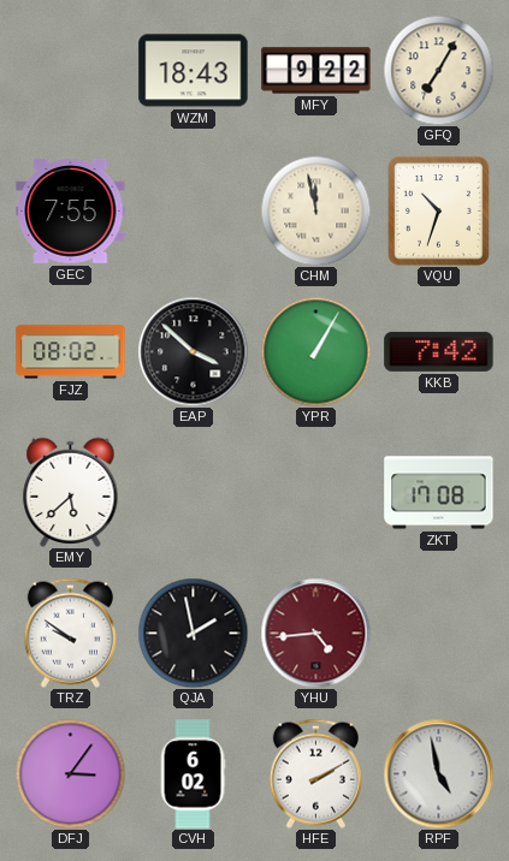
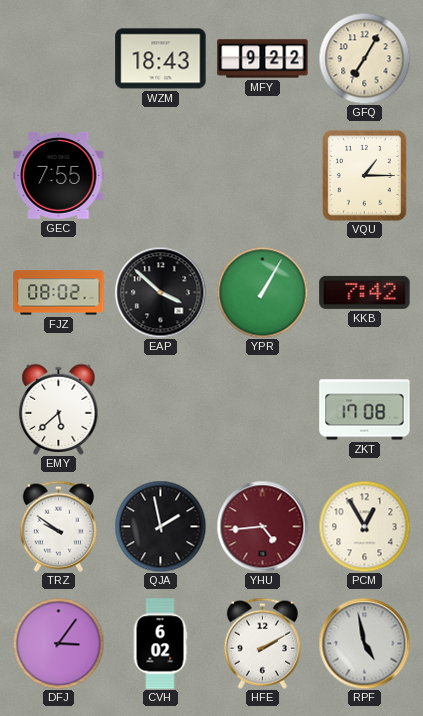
CHM: 11:58 -> none
VQU: 10:33 -> 1:15
PCM: none -> 12:55
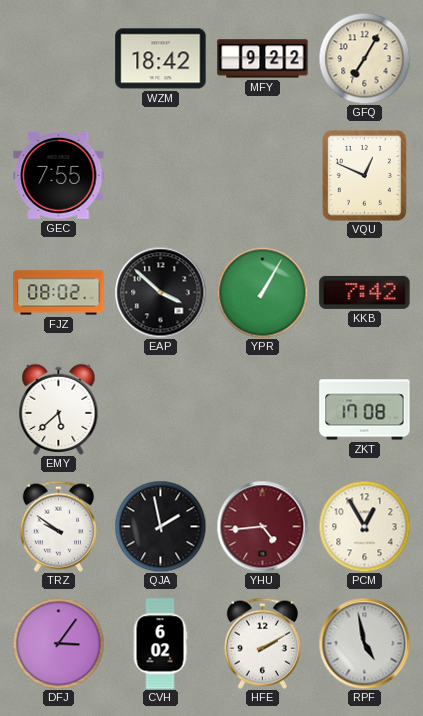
WZM: 18:43 -> 18:42
VQU: 1:15 -> 12:49
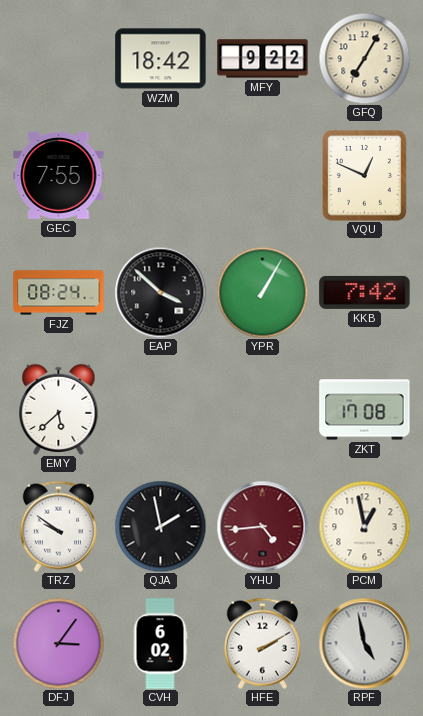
FJZ: 08:02 -> 08:24
PCM: 12:55 -> 12:58
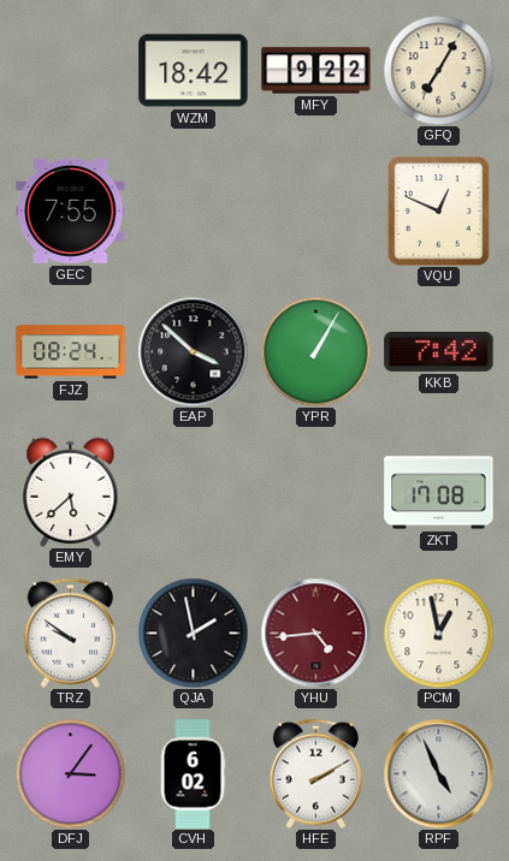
RPF: 4:58 -> 4:56
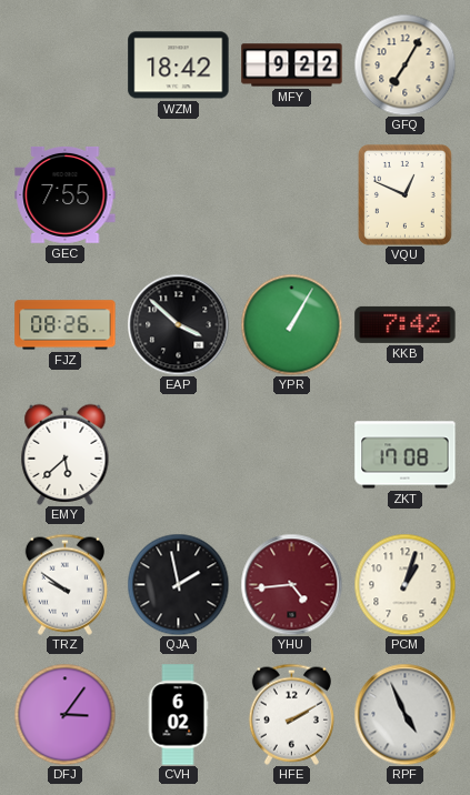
FJZ: 08:24 -> 08:26
PCM: 12:58 -> 1:03
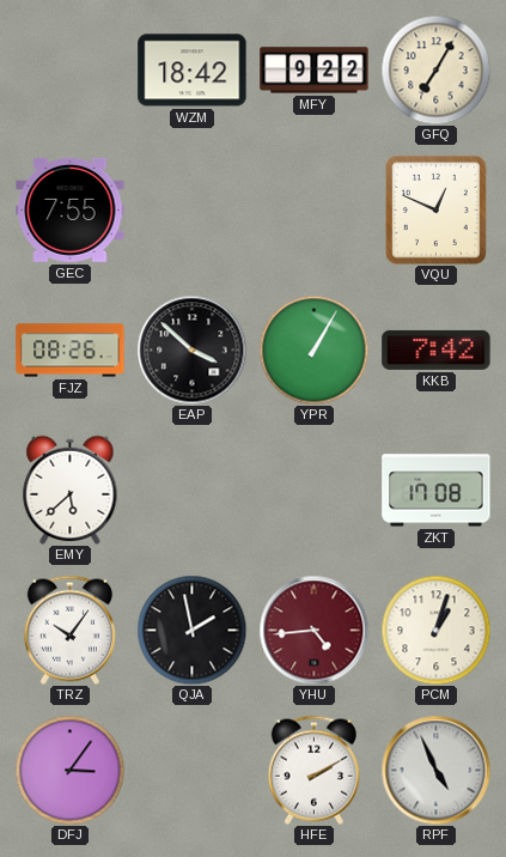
TRZ: 9:51 -> 10:06
CVH: 6:02 -> none
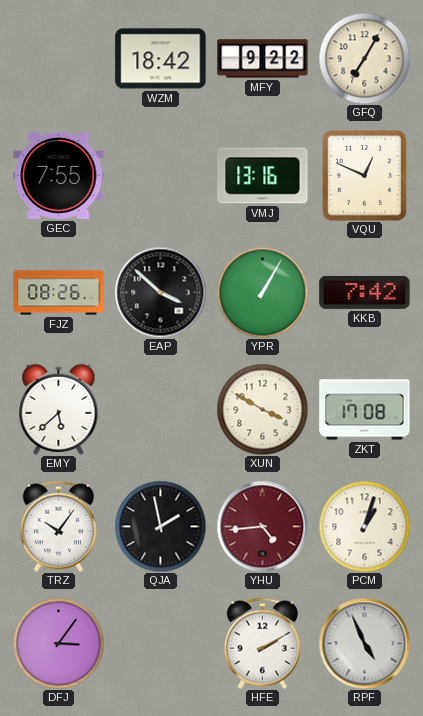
VMJ: none -> 13:16
XUN: none -> 3:50
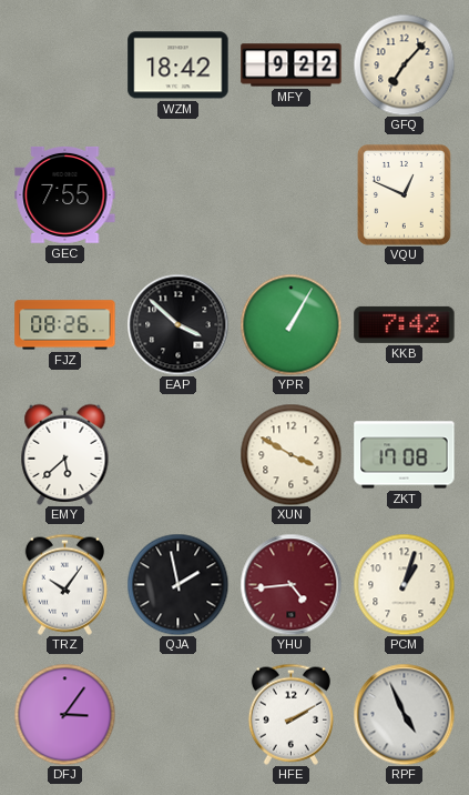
GFQ: 7:05 -> 7:07
VMJ: 13:16 -> none
